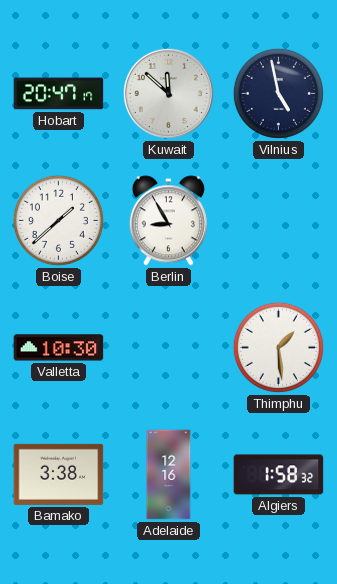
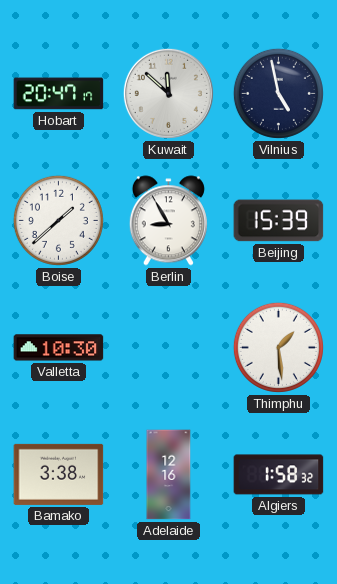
Beijing: none -> 15:39
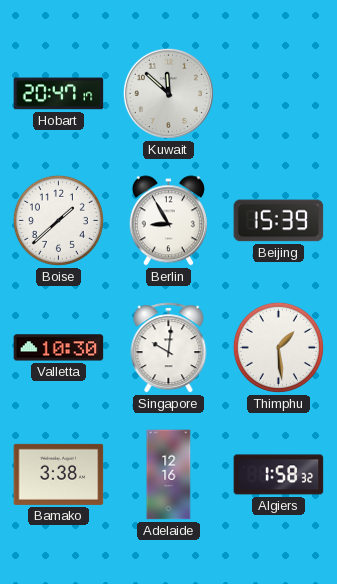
Vilnius: 4:58 -> none
Singapore: none -> 10:01
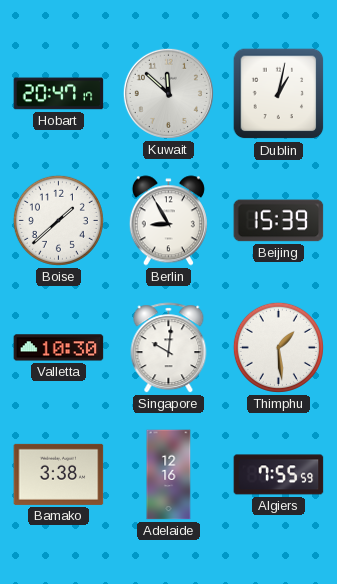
Dublin: none -> 1:02
Algiers: 1:58 -> 7:55
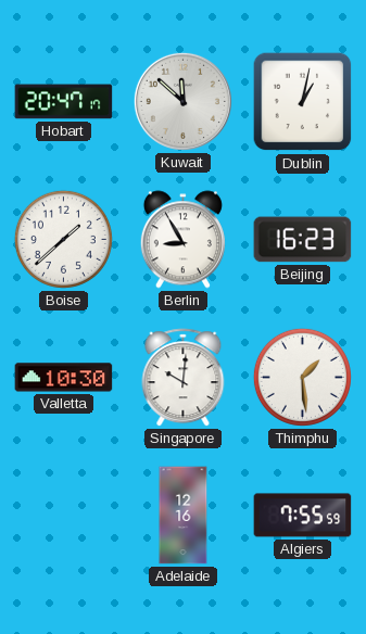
Beijing: 15:39 -> 16:23
Bamako: 3:38 -> none
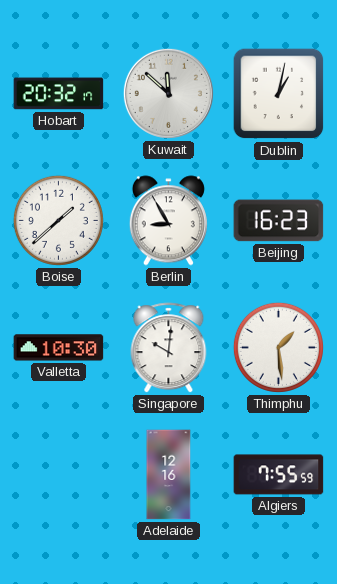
Hobart: 20:47 -> 20:32
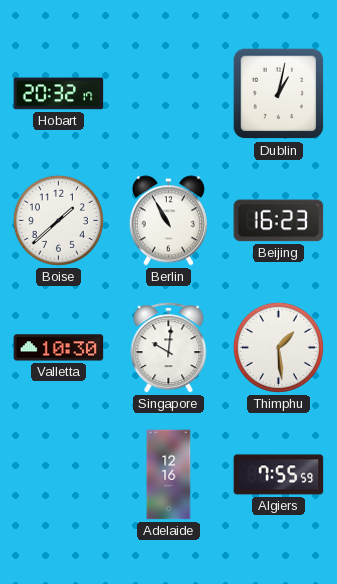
Kuwait: 11:52 -> none
Berlin: 8:55 -> 10:55
